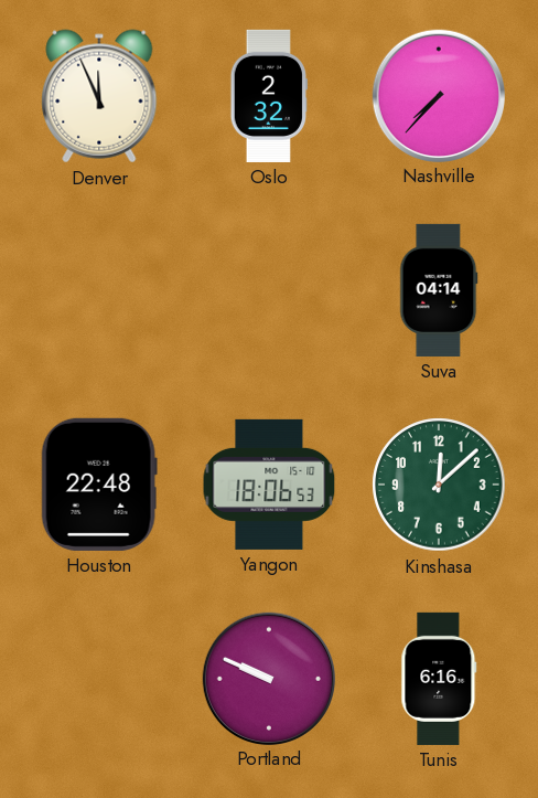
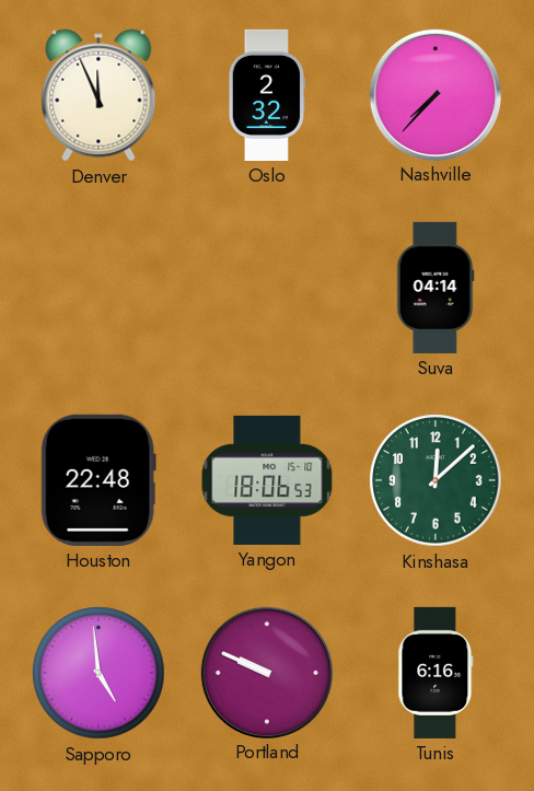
Sapporo: none -> 4:59
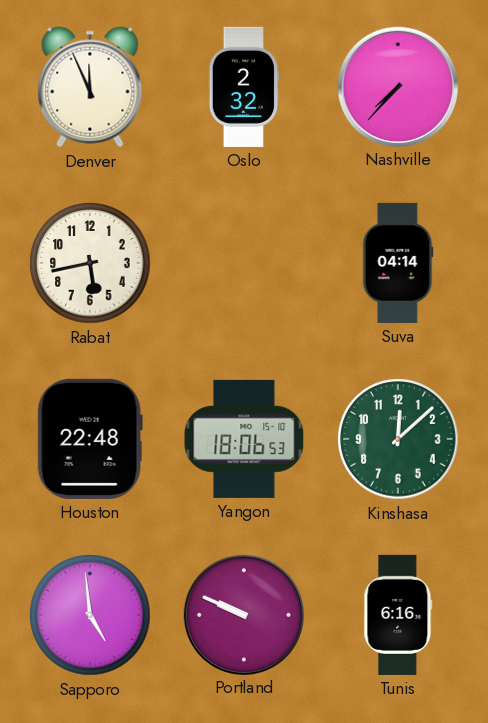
Rabat: none -> 5:43
